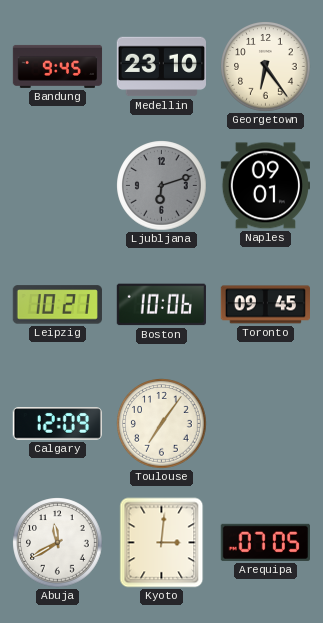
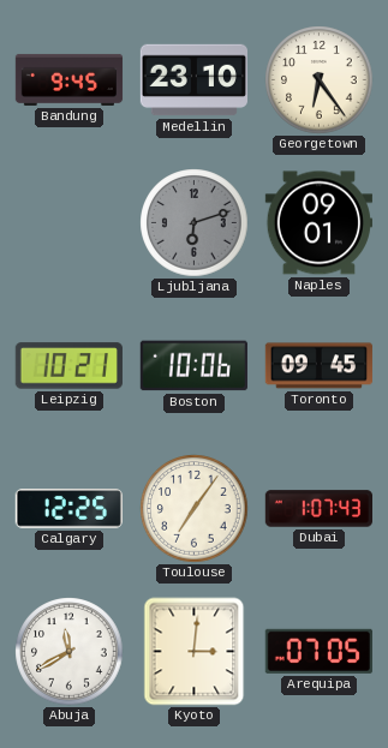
Calgary: 12:09 -> 12:25
Dubai: none -> 1:07
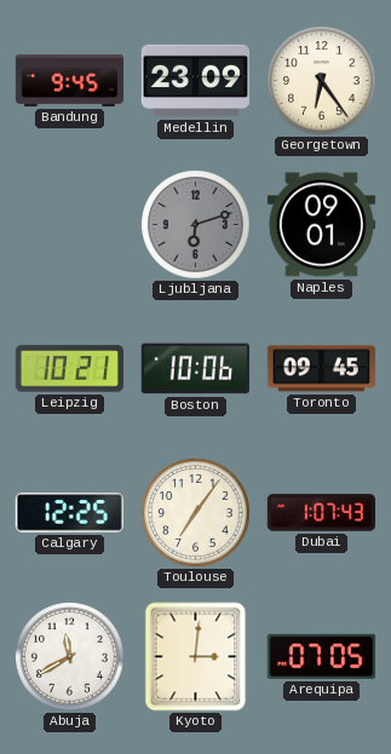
Medellin: 23:10 -> 23:09
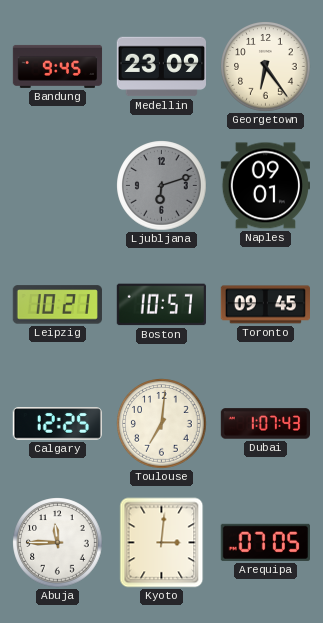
Boston: 10:06 -> 10:57
Toulouse: 7:06 -> 7:01
Abuja: 11:40 -> 11:45
